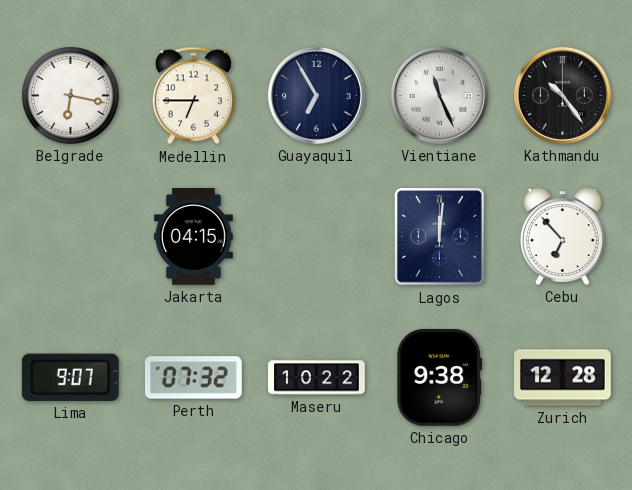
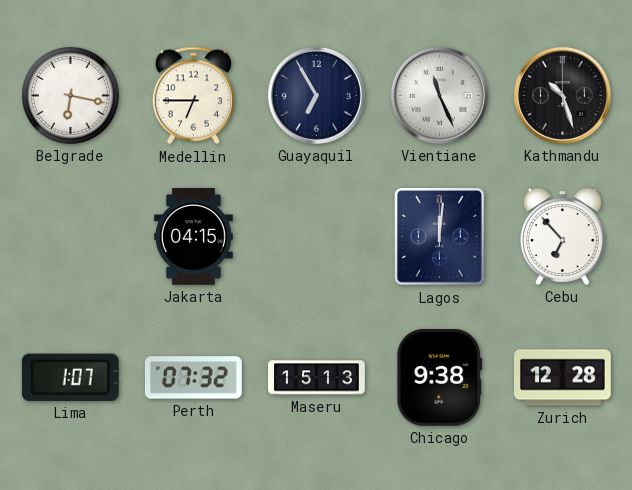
Kathmandu: 10:24 -> 10:27
Lima: 9:07 -> 1:07
Maseru: 10:22 -> 15:13
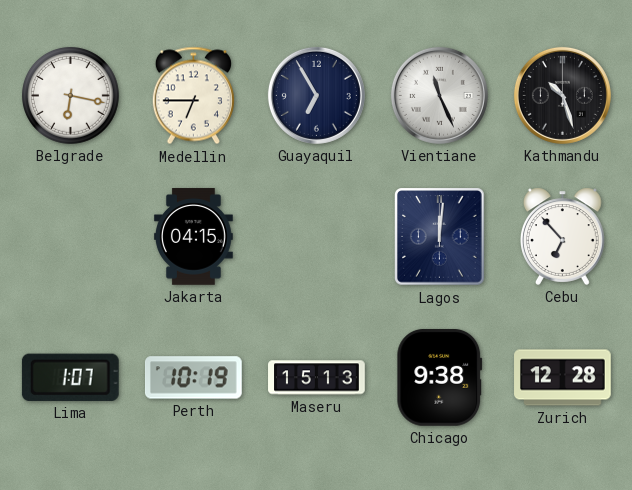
Perth: 07:32 -> 10:19
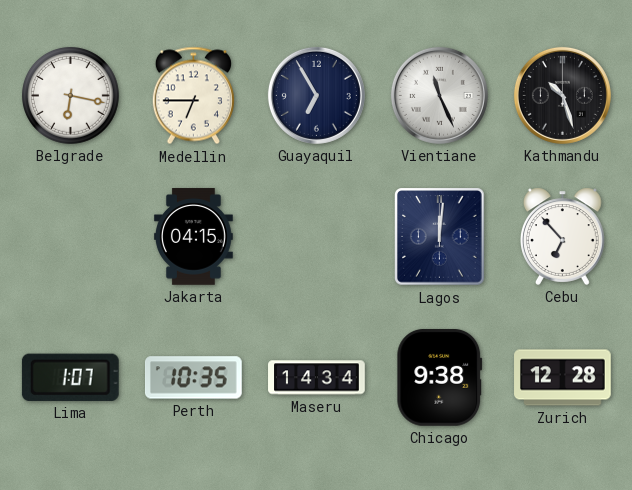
Perth: 10:19 -> 10:35
Maseru: 15:13 -> 14:34
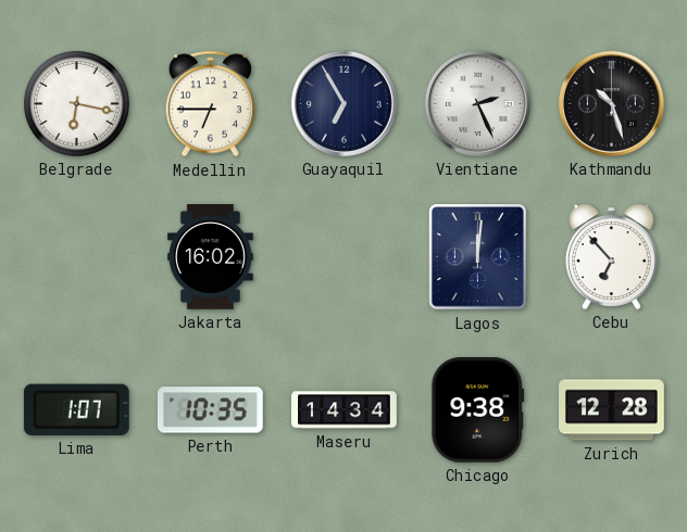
Vientiane: 11:26 -> 2:26
Jakarta: 04:15 -> 16:02
